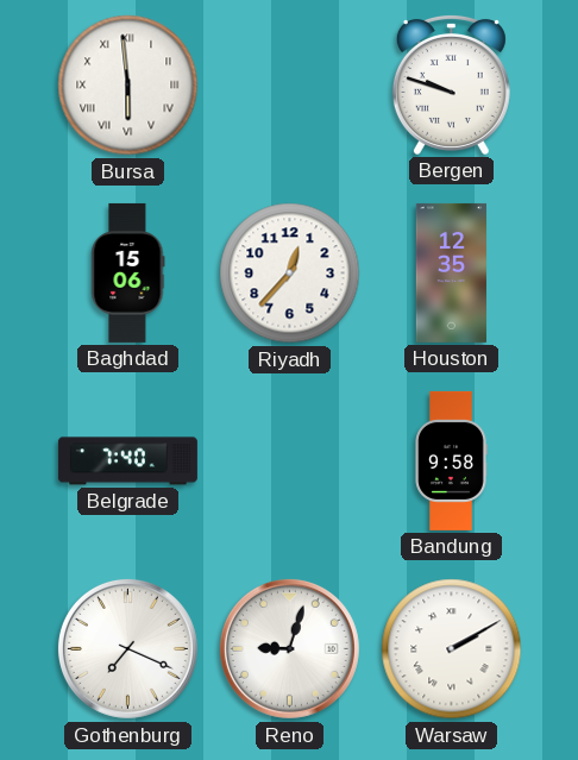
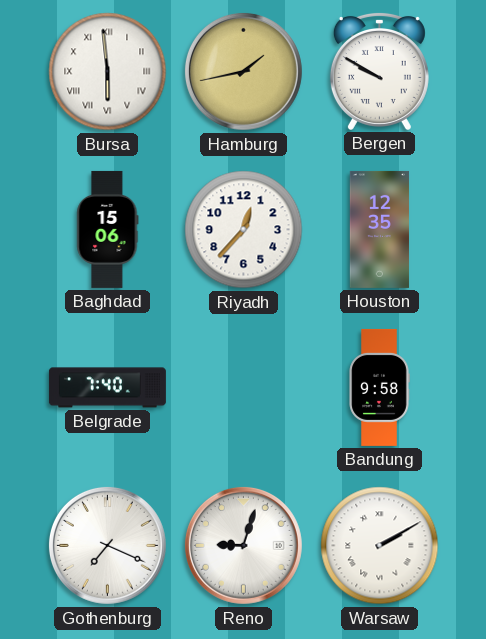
Hamburg: none -> 1:43
Bergen: 9:48 -> 9:50
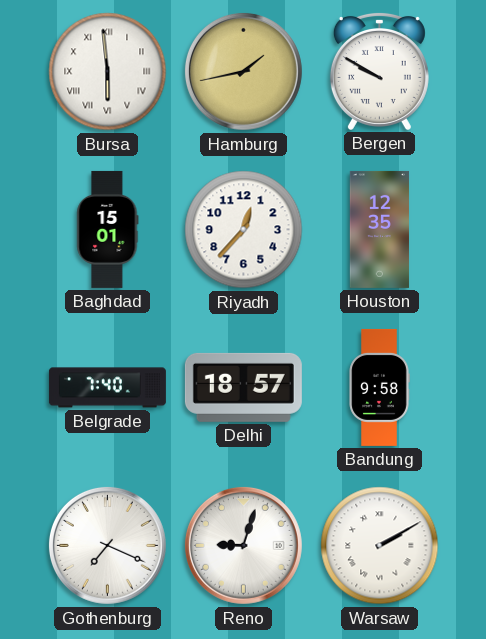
Baghdad: 15:06 -> 15:01
Delhi: none -> 18:57
